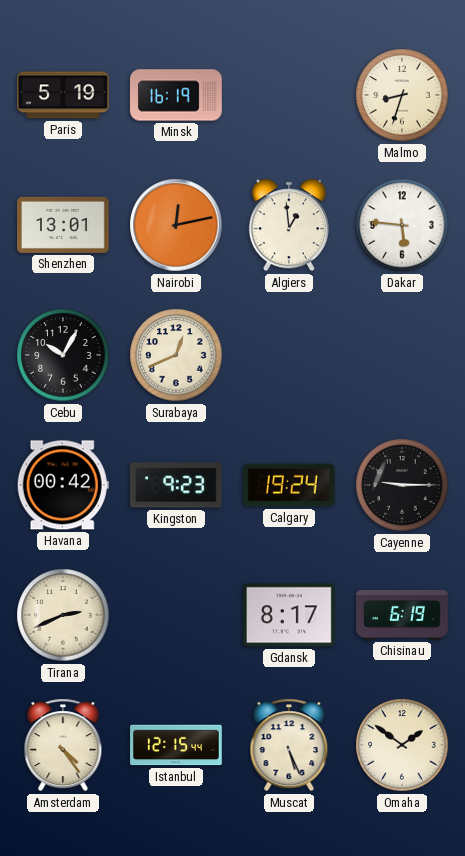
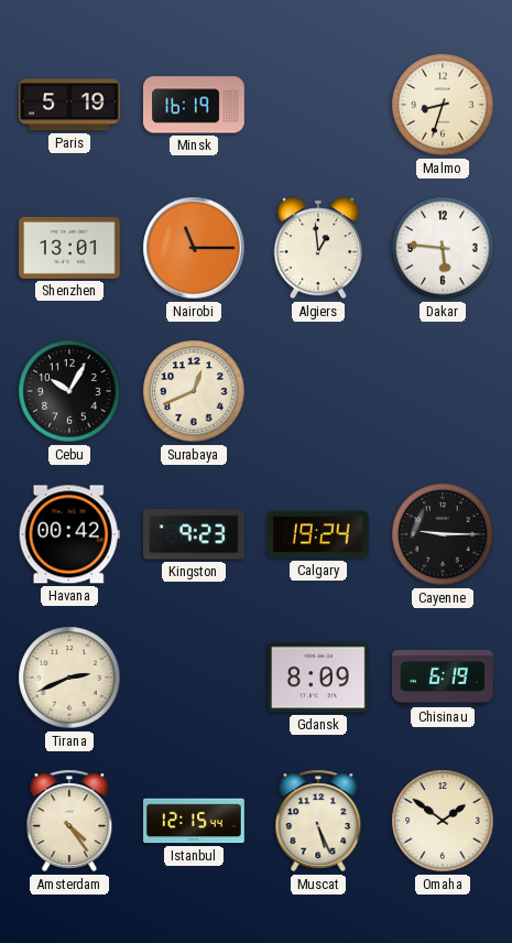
Nairobi: 12:13 -> 11:15
Gdansk: 8:17 -> 8:09
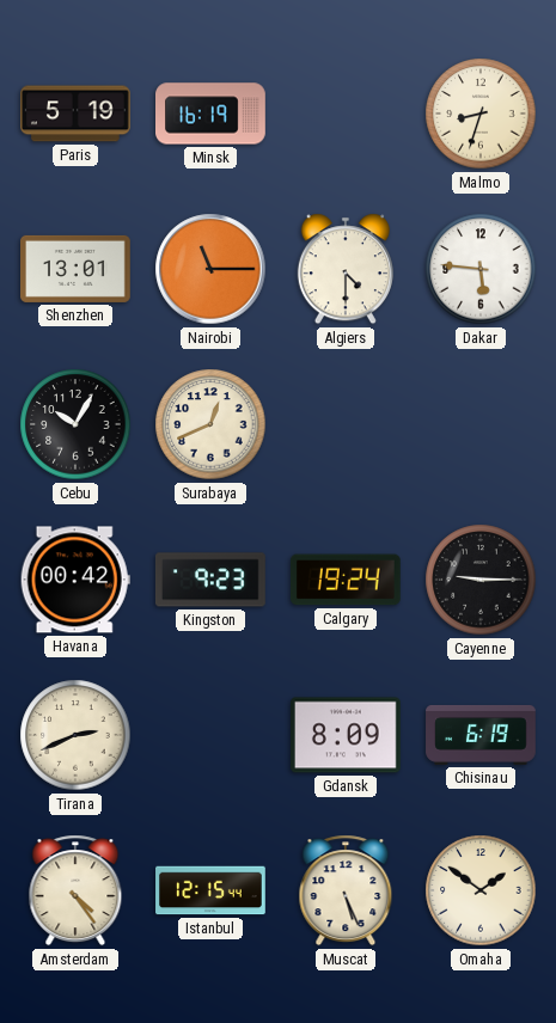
Algiers: 12:59 -> 4:30
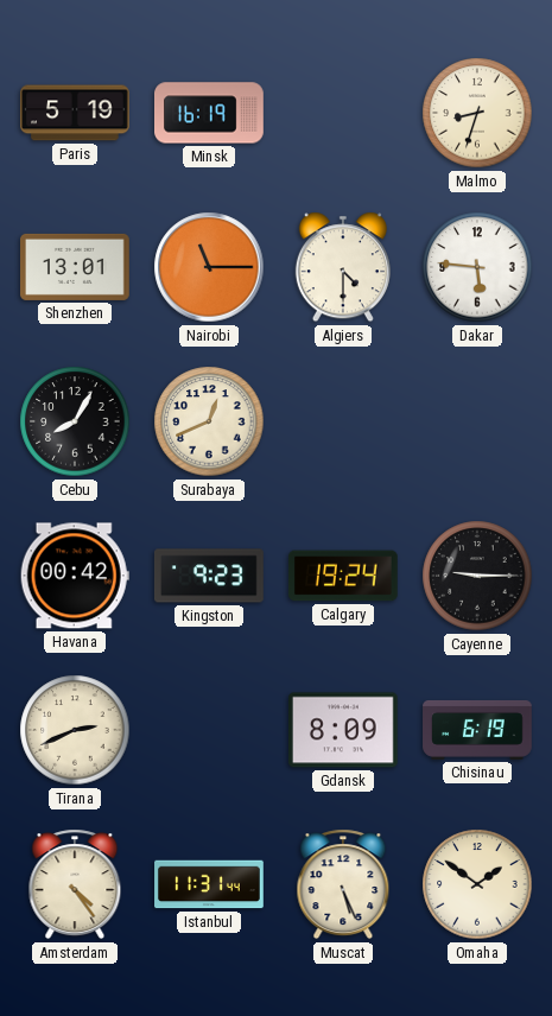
Cebu: 10:05 -> 8:05
Istanbul: 12:15 -> 11:31
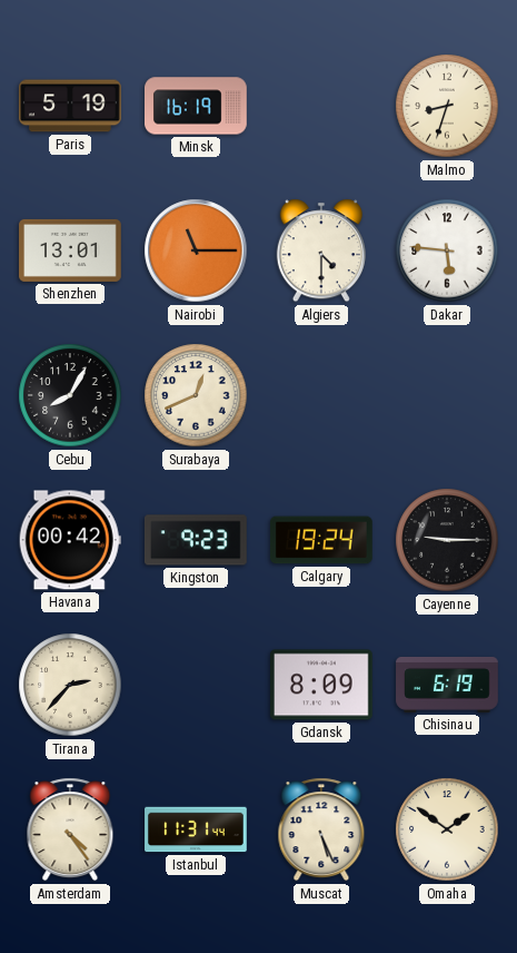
Tirana: 2:41 -> 2:37
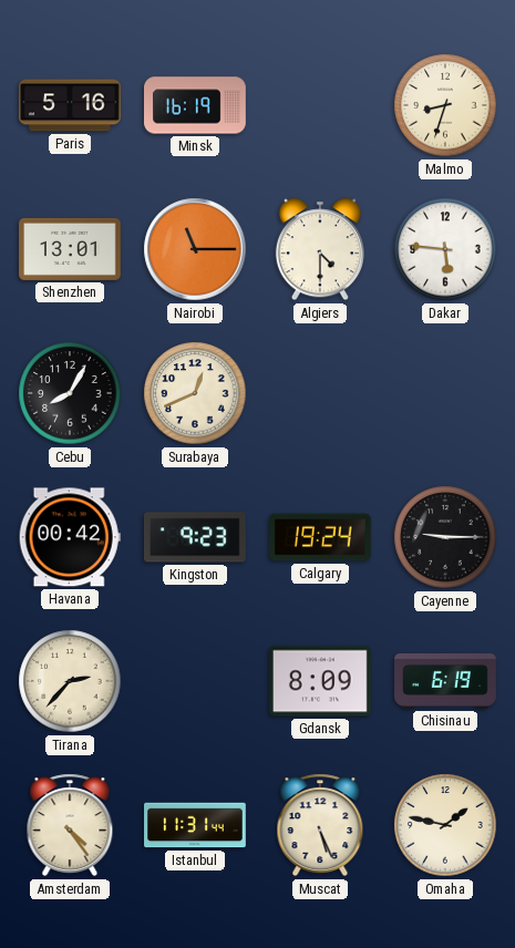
Paris: 5:19 -> 5:16
Omaha: 1:51 -> 1:47
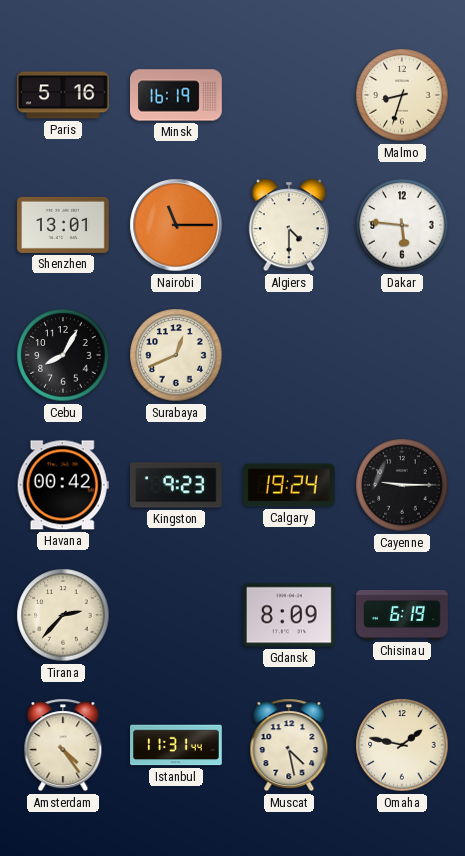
Muscat: 5:26 -> 4:28
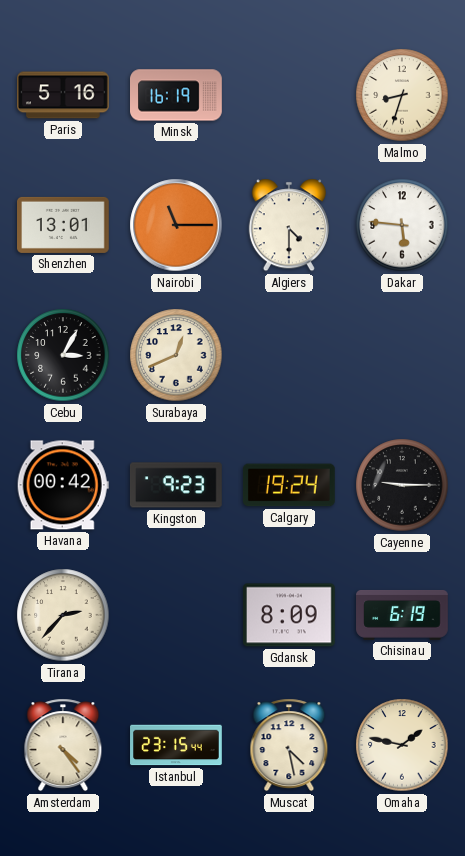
Cebu: 8:05 -> 3:05
Istanbul: 11:31 -> 23:15
